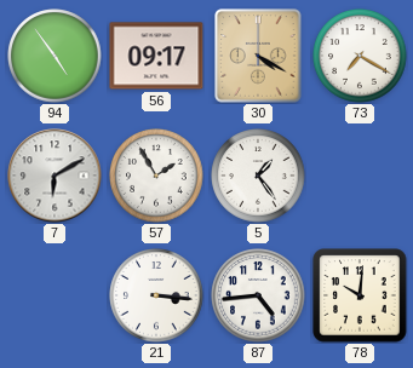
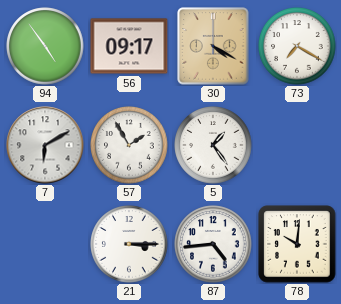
21: 3:16 -> 3:15
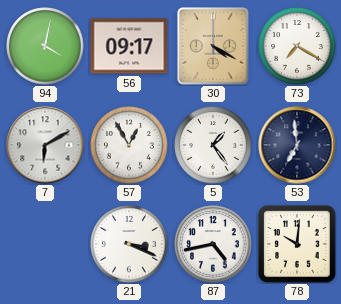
94: 4:54 -> 4:02
57: 1:55 -> 12:55
53: none -> 6:59
21: 3:15 -> 3:19
87: 4:44 -> 4:43
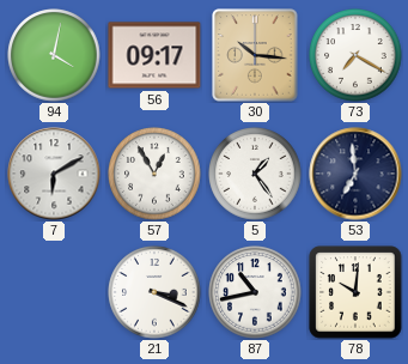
30: 4:20 -> 10:16
87: 4:43 -> 10:43
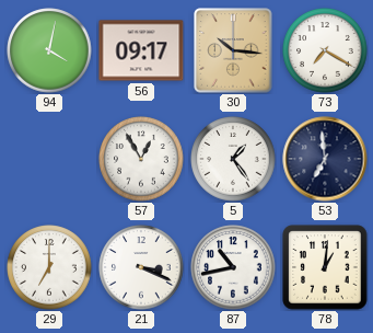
7: 6:10 -> none
29: none -> 7:00
78: 10:01 -> 1:01
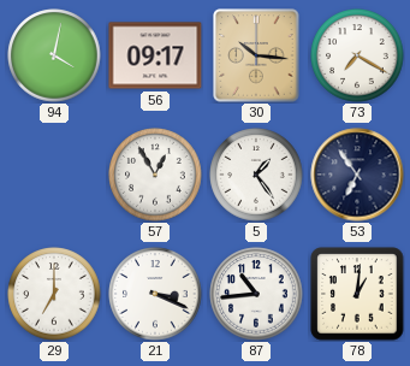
53: 6:59 -> 6:54
87: 10:43 -> 10:44
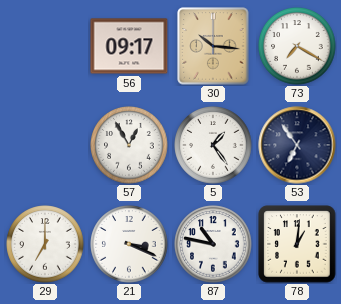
94: 4:02 -> none
87: 10:44 -> 10:47
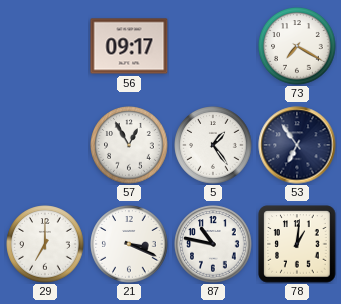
30: 10:16 -> none
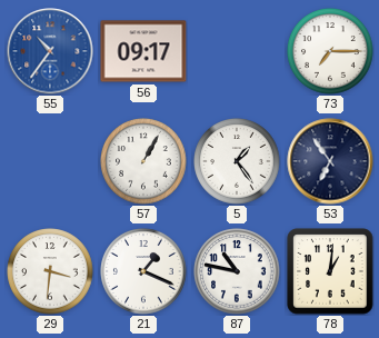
55: none -> 10:36
73: 7:20 -> 7:15
57: 12:55 -> 1:05
29: 7:00 -> 3:31
21: 3:19 -> 1:19
